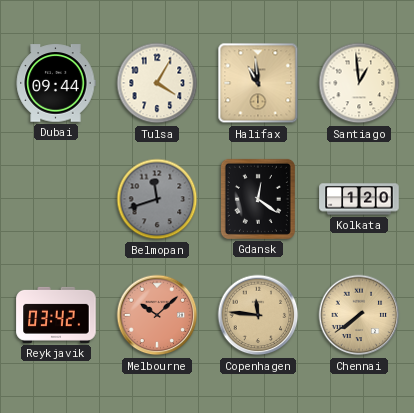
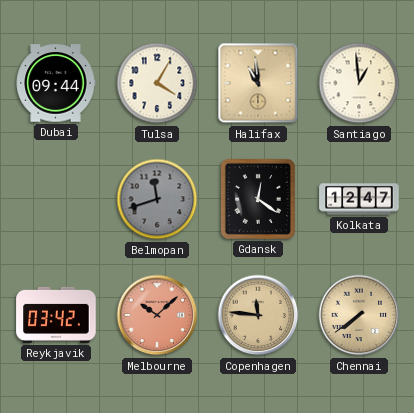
Kolkata: 1:20 -> 12:47
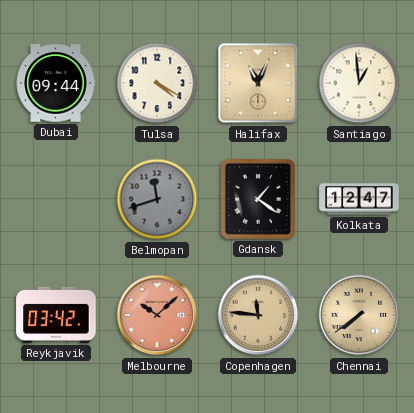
Tulsa: 4:05 -> 4:20
Halifax: 10:59 -> 11:04
Gdansk: 12:21 -> 1:21
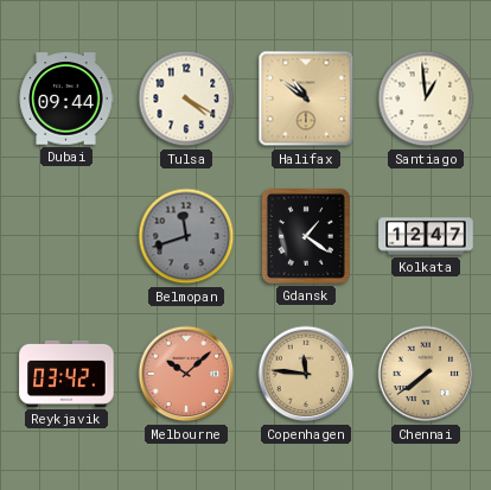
Halifax: 11:04 -> 10:51
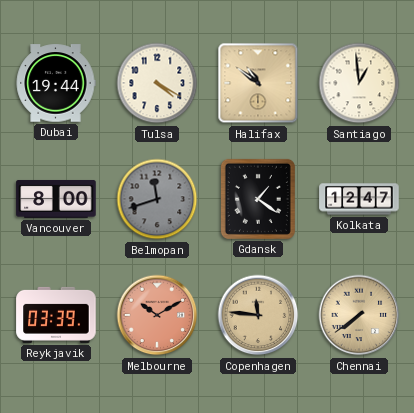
Dubai: 09:44 -> 19:44
Vancouver: none -> 8:00
Reykjavik: 03:42 -> 03:39
Melbourne: 10:08 -> 10:10
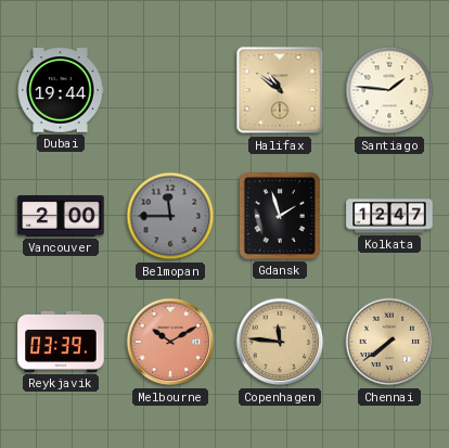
Tulsa: 4:20 -> none
Santiago: 12:59 -> 1:46
Vancouver: 8:00 -> 2:00
Belmopan: 11:42 -> 11:45
Gdansk: 1:21 -> 1:57
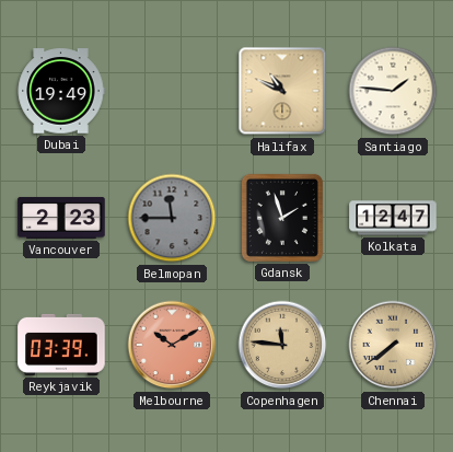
Dubai: 19:44 -> 19:49
Halifax: 10:51 -> 10:49
Vancouver: 2:00 -> 2:23
